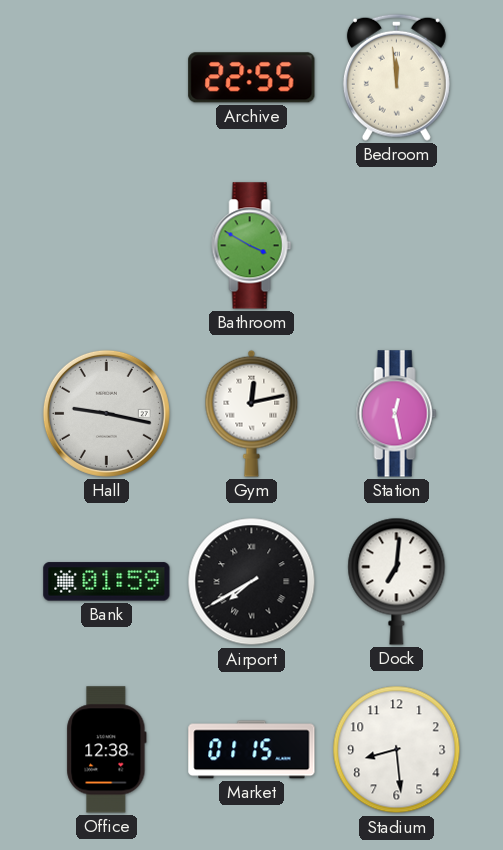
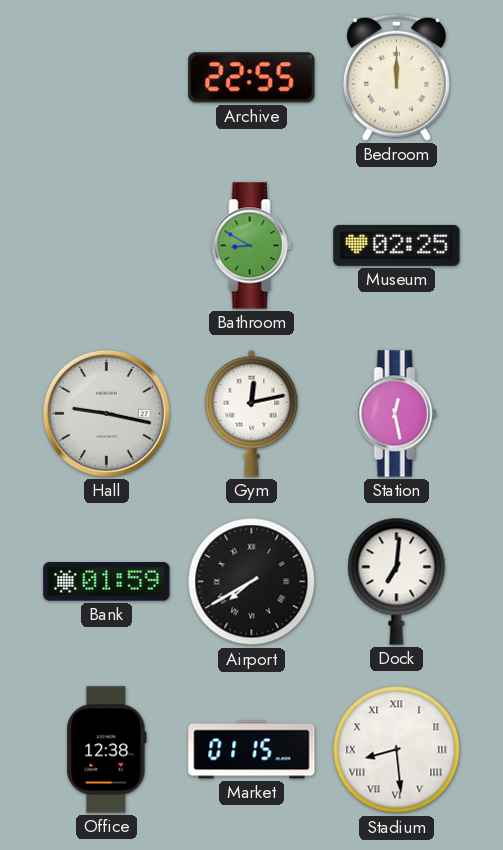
Bedroom: 11:59 -> 12:00
Bathroom: 3:50 -> 8:50
Museum: none -> 02:25
Stadium numerals: Arabic -> Roman
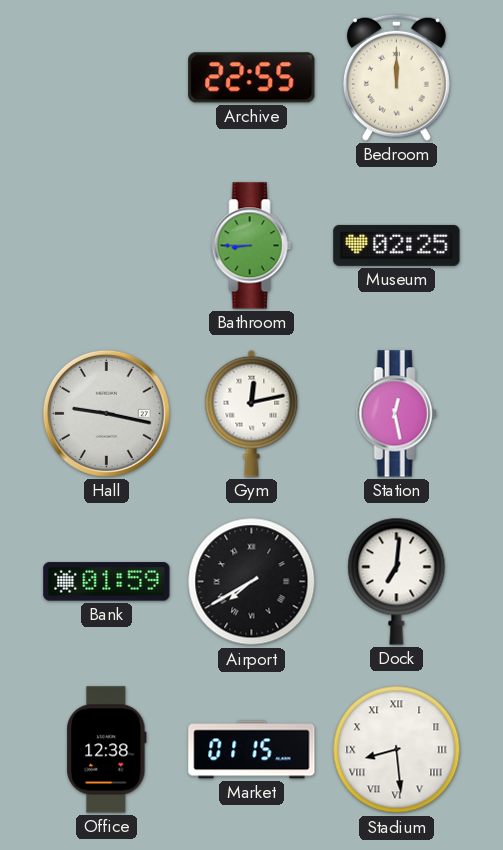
Bathroom: 8:50 -> 8:45
